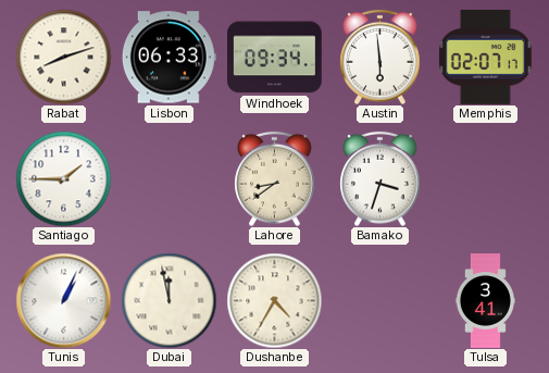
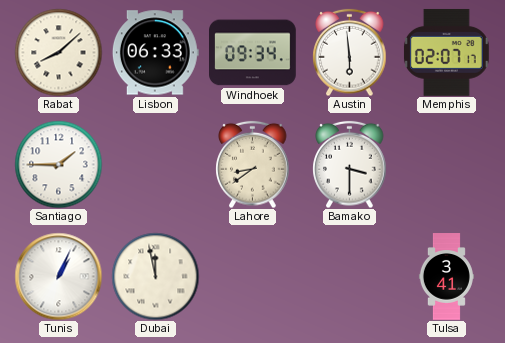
Rabat: 8:12 -> 8:08
Bamako: 3:33 -> 3:30
Dushanbe: 4:35 -> none
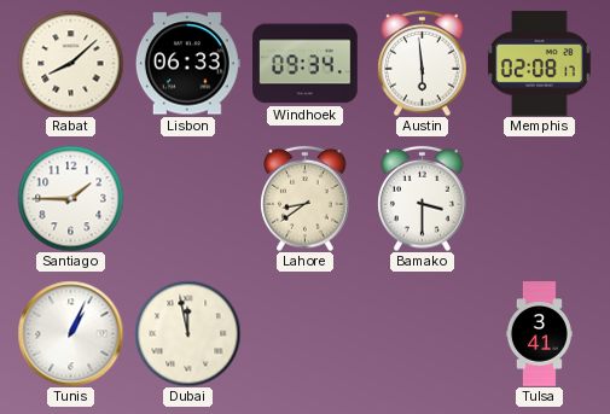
Memphis: 02:07 -> 02:08
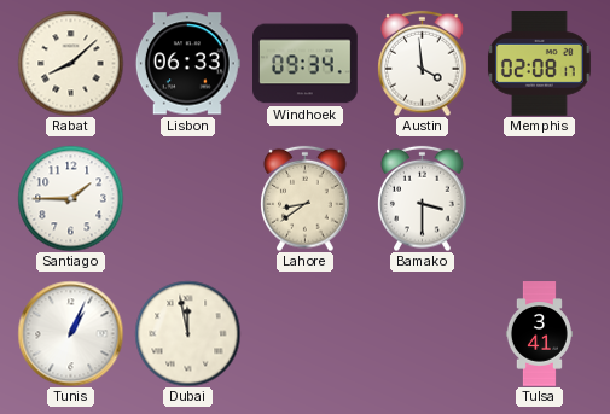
Austin: 5:59 -> 3:59
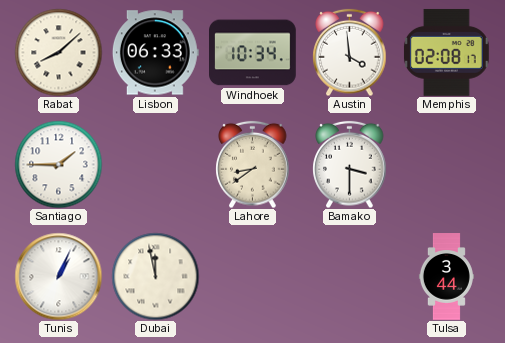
Windhoek: 09:34 -> 10:34
Tulsa: 3:41 -> 3:44
